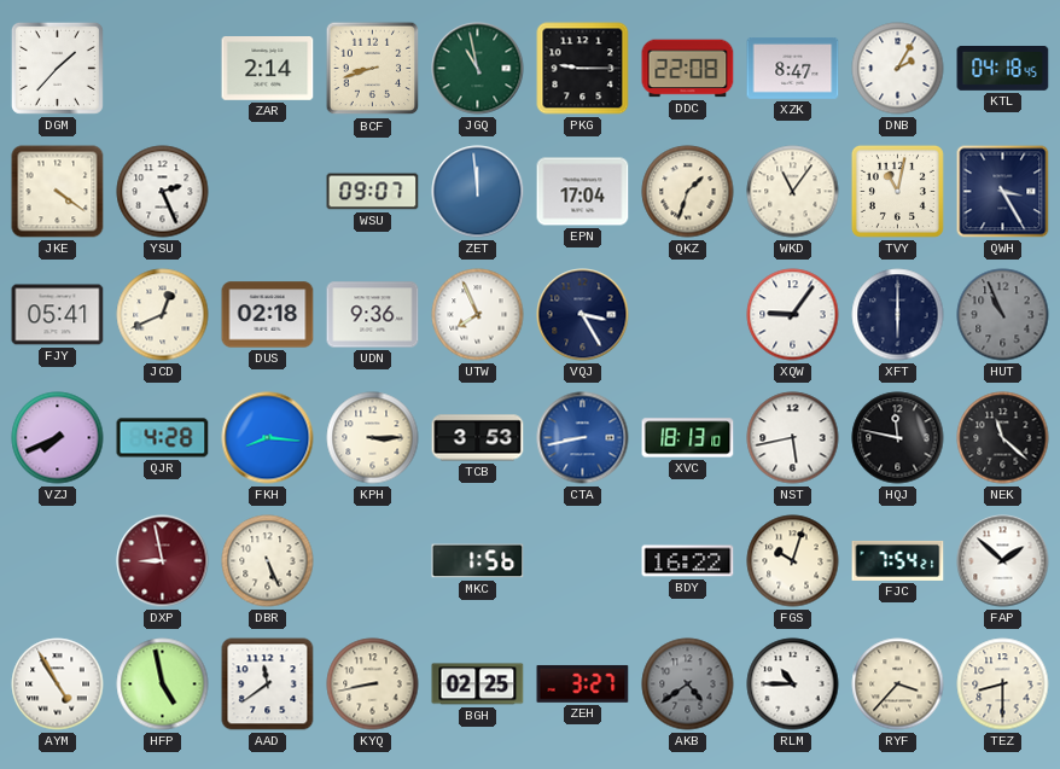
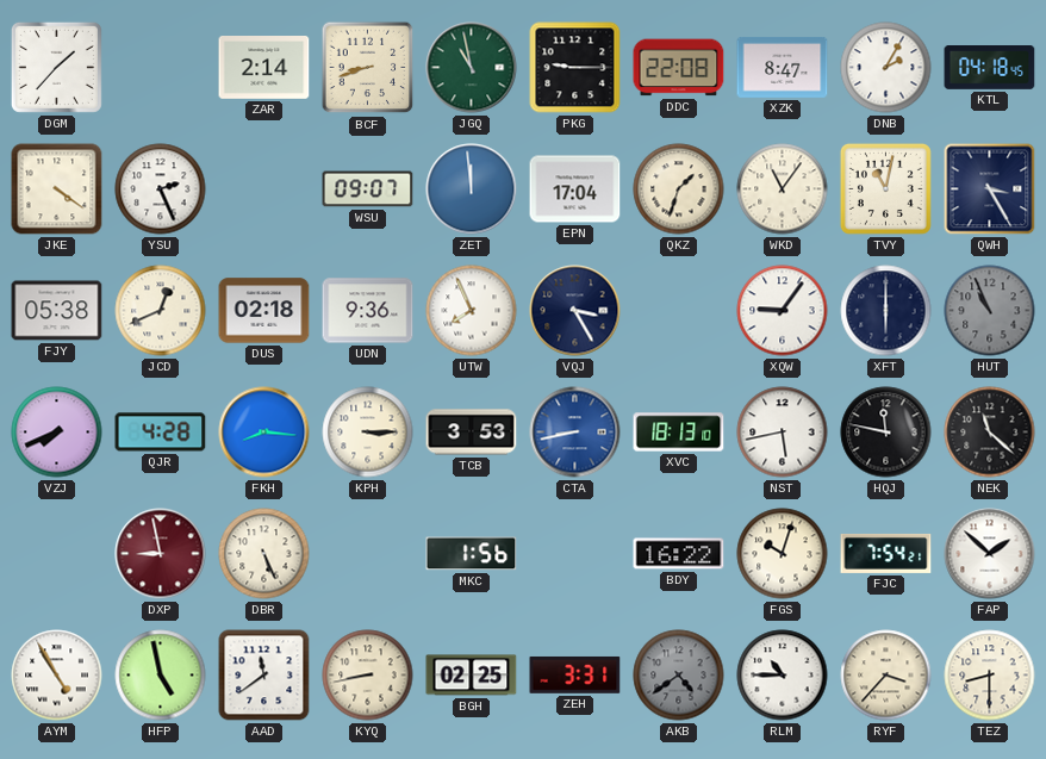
FJY: 05:41 -> 05:38
ZEH: 3:27 -> 3:31
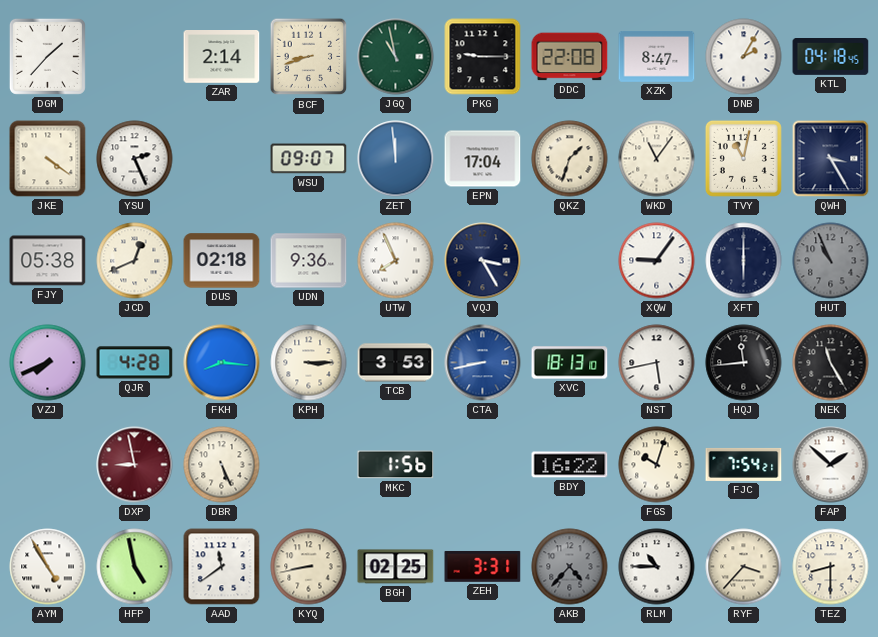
HQJ: 11:47 -> 11:44
NEK: 11:22 -> 11:25
AKB: 4:39 -> 4:37
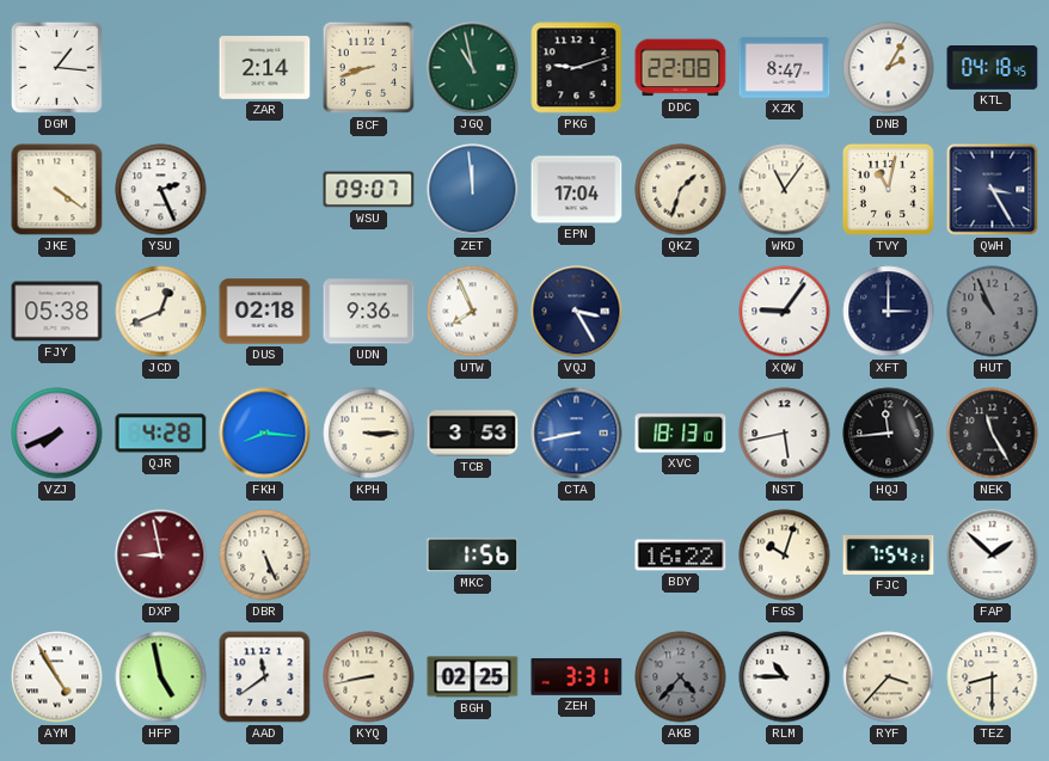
DGM: 1:37 -> 1:16
PKG: 9:15 -> 9:12
XFT: 6:00 -> 3:00
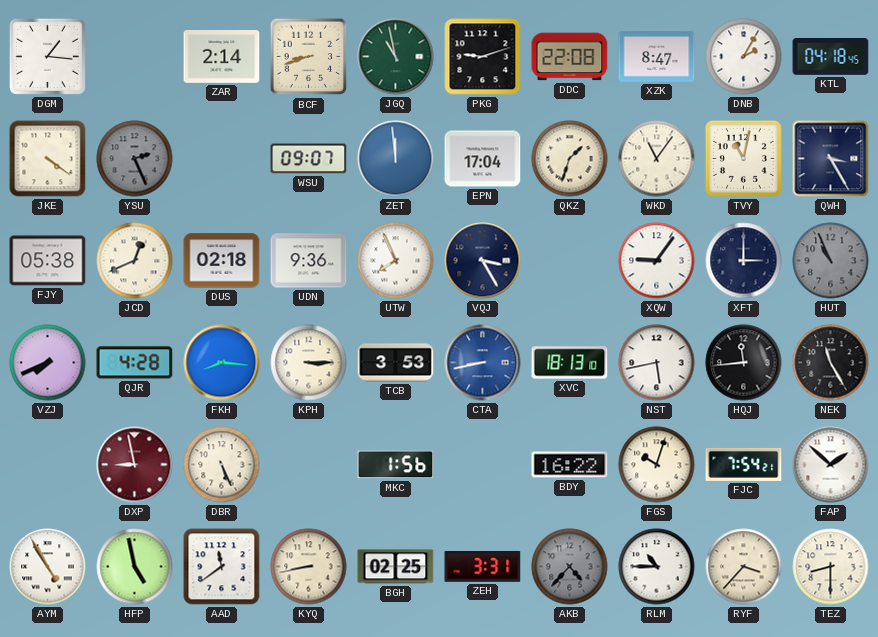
YSU dial: white -> grey
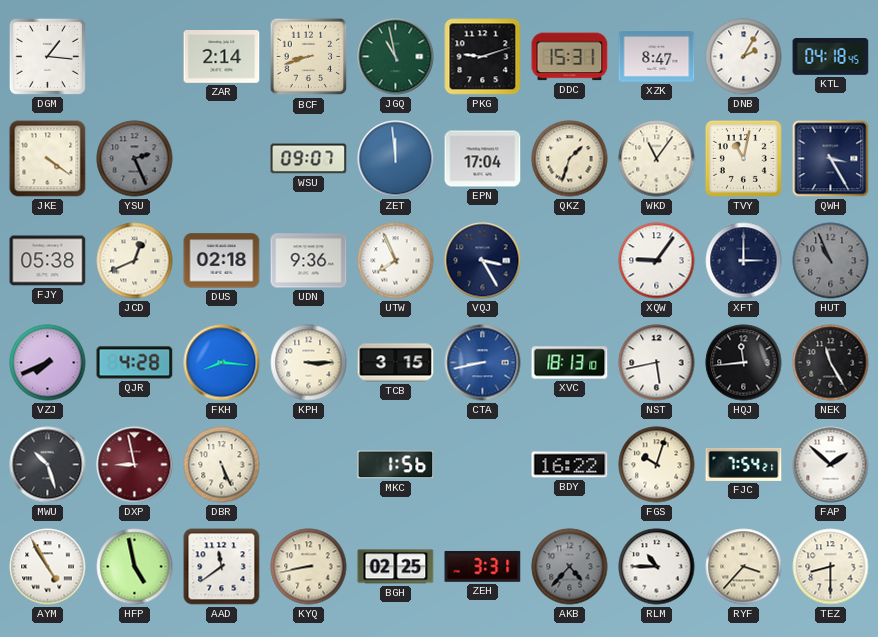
DDC: 22:08 -> 15:31
TCB: 3:53 -> 3:15
MWU: none -> 10:27
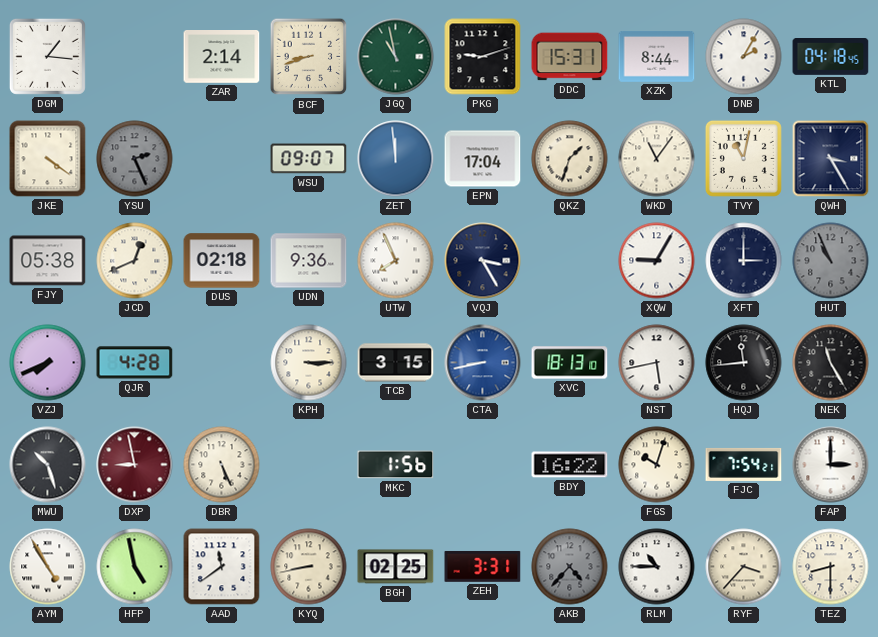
XZK: 8:47 -> 8:44
XQW: 9:06 -> 9:05
FKH: 8:16 -> none
FAP: 1:52 -> 3:00
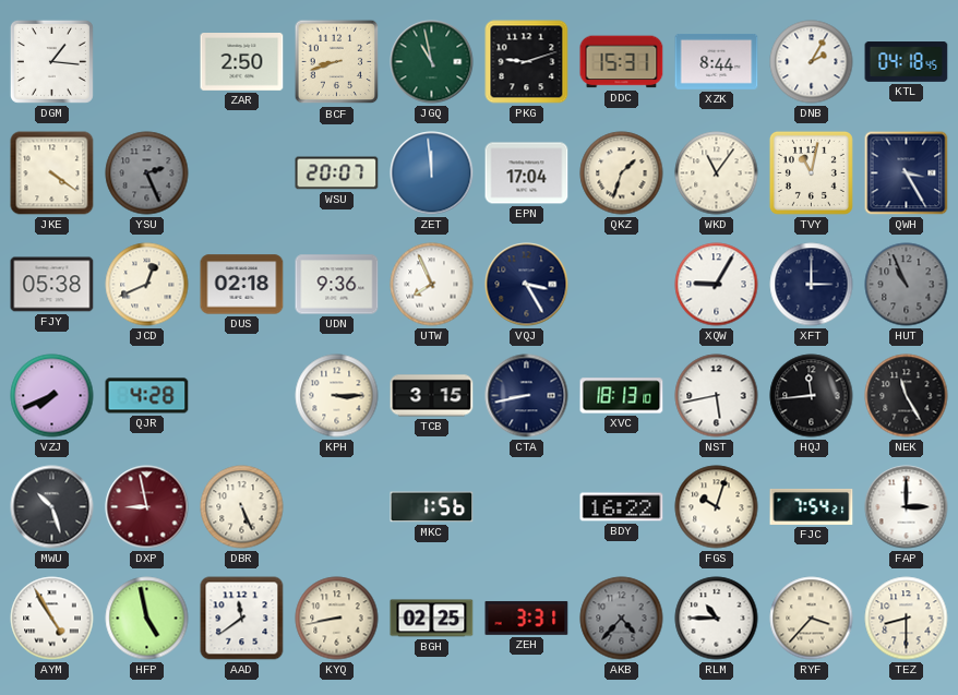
ZAR: 2:14 -> 2:50
WSU: 09:07 -> 20:07
CTA dial: blue -> navy
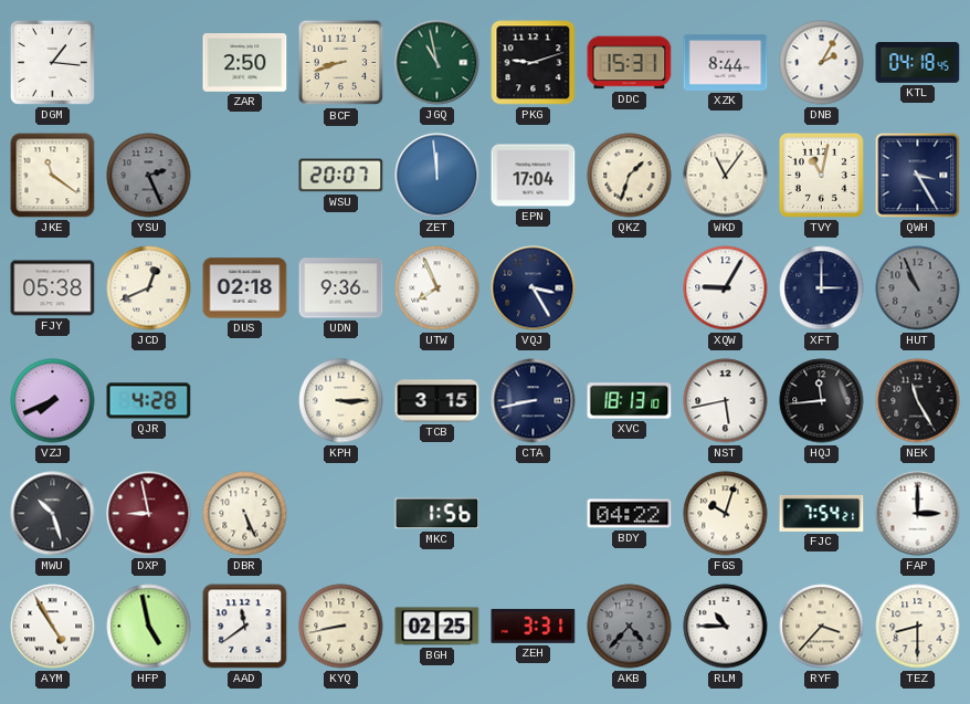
JKE: 4:21 -> 11:21
BDY: 16:22 -> 04:22
